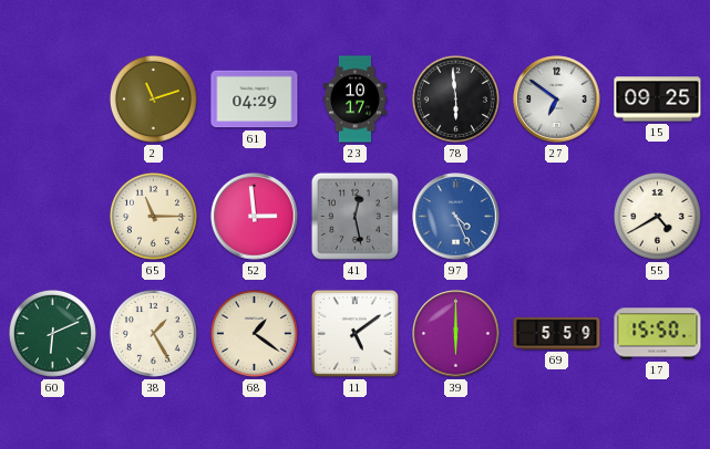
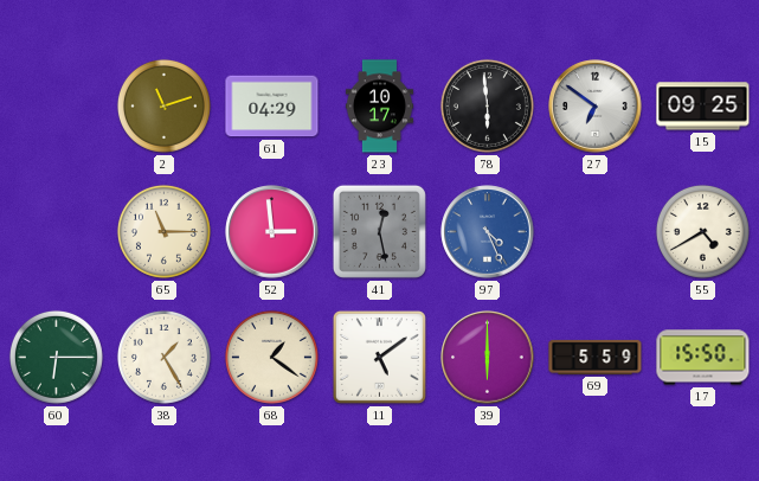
60: 6:11 -> 6:15
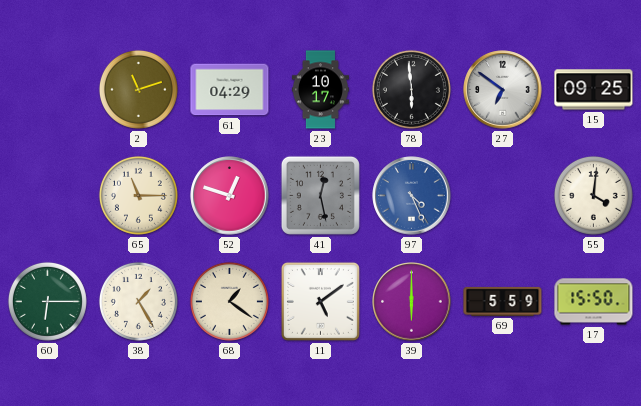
52: 2:59 -> 12:48
55: 4:40 -> 4:01
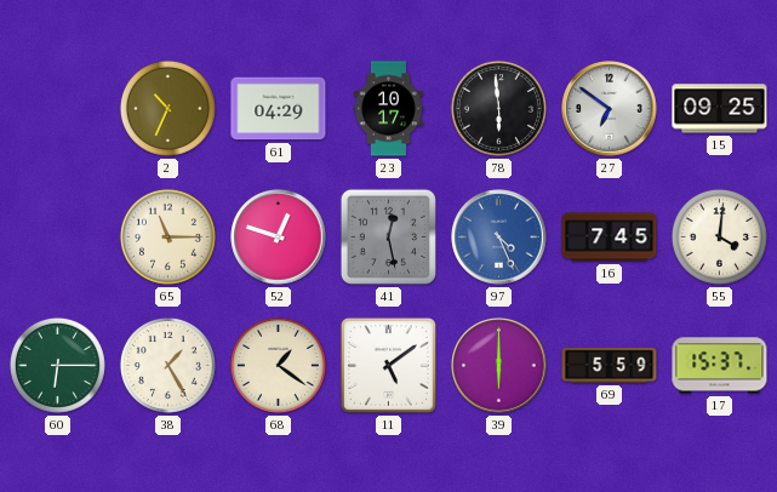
2: 11:12 -> 10:34
16: none -> 7:45
17: 15:50 -> 15:37
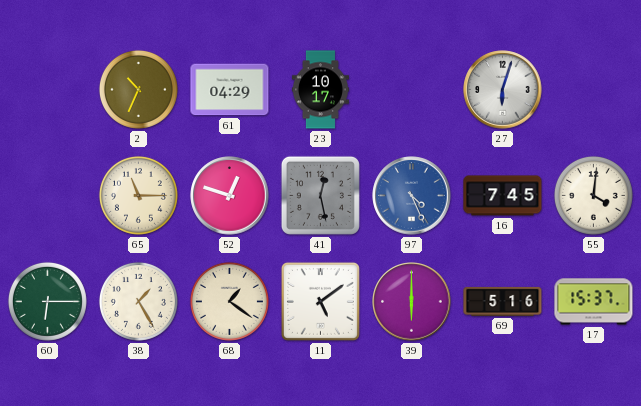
78: 5:59 -> none
27: 6:51 -> 6:03
15: 09:25 -> none
69: 5:59 -> 5:16
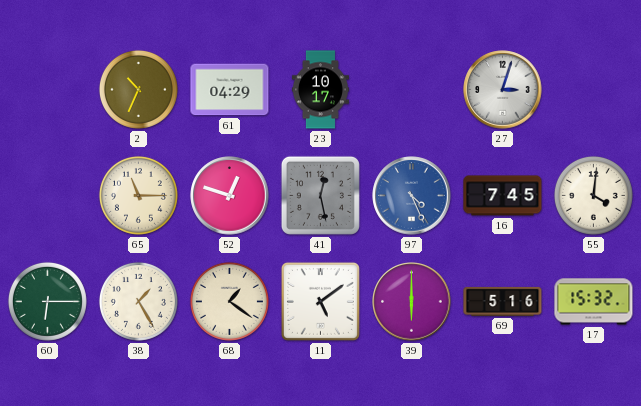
27: 6:03 -> 3:03
17: 15:37 -> 15:32
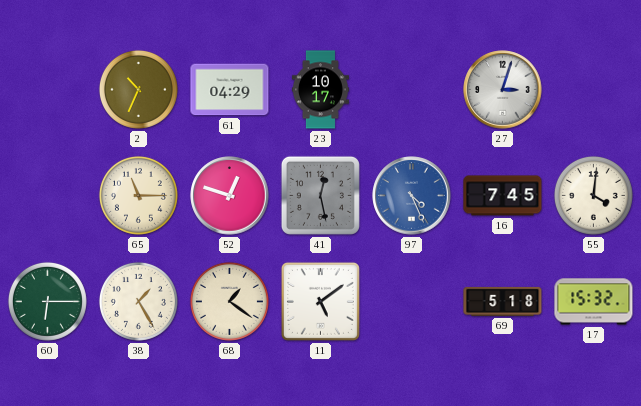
39: 6:00 -> none
69: 5:16 -> 5:18
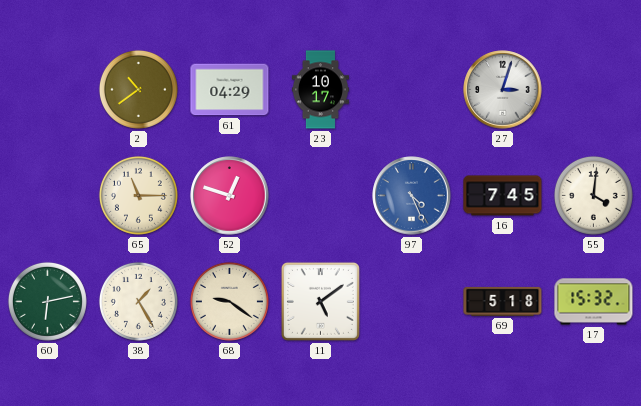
2: 10:34 -> 10:39
41: 12:28 -> none
60: 6:15 -> 6:13
68: 1:21 -> 9:21
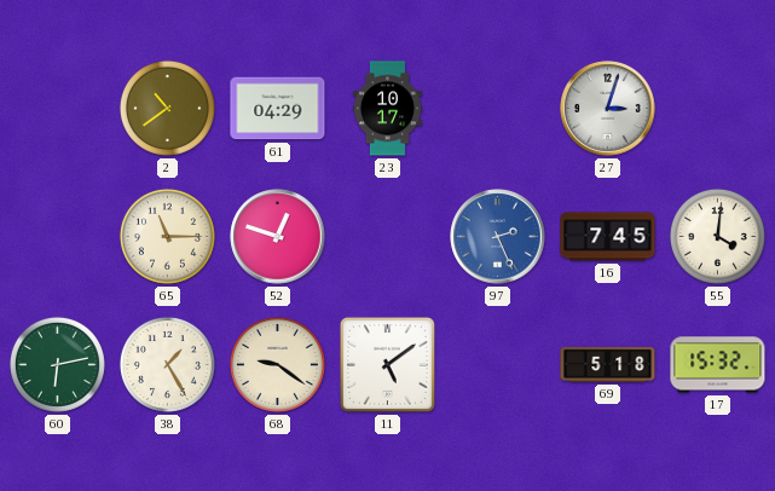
97: 4:26 -> 2:26
